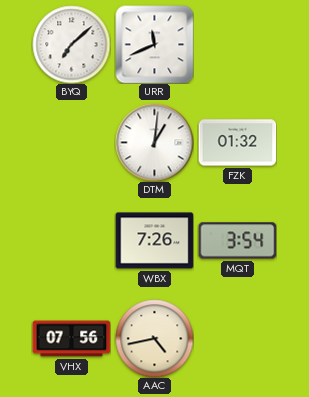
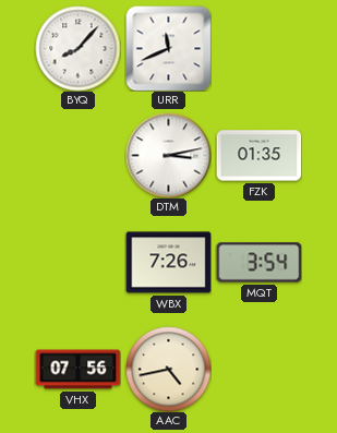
BYQ: 7:08 -> 8:07
DTM: 1:01 -> 3:13
FZK: 01:32 -> 01:35
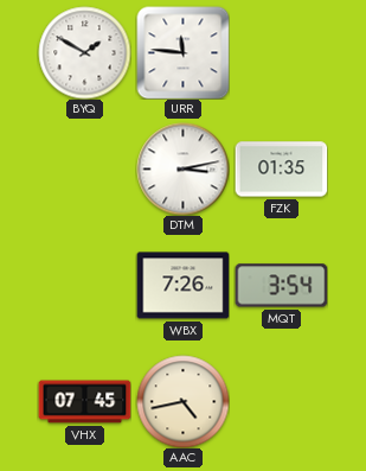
BYQ: 8:07 -> 1:50
URR: 11:41 -> 11:46
VHX: 07:56 -> 07:45
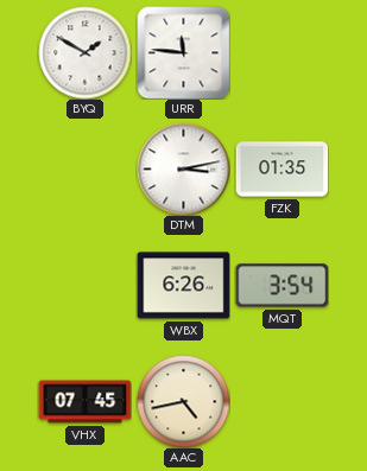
WBX: 7:26 -> 6:26
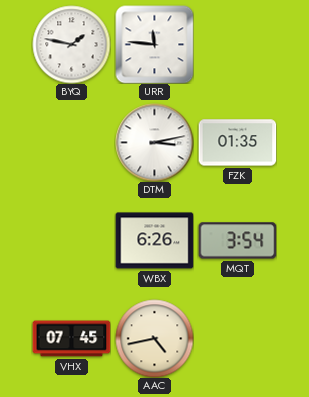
BYQ: 1:50 -> 1:47
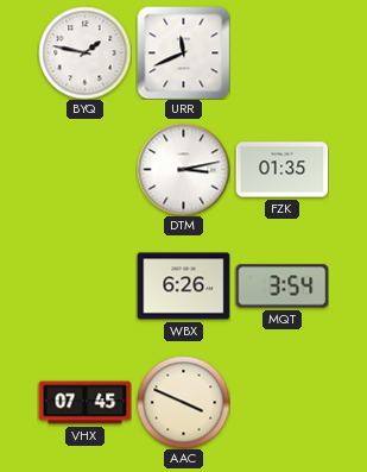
URR: 11:46 -> 11:41
AAC: 4:43 -> 3:49
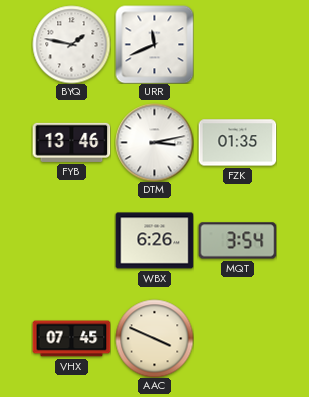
FYB: none -> 13:46
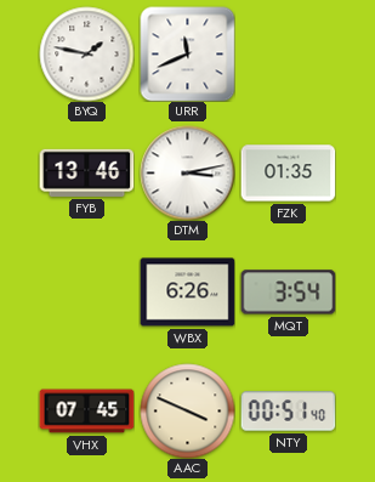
NTY: none -> 00:51
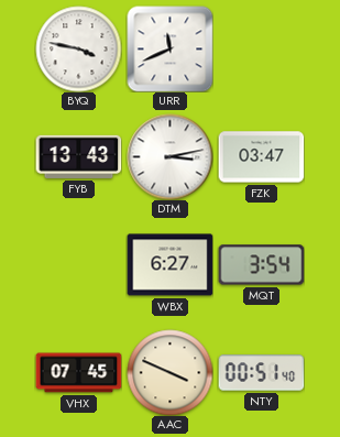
BYQ: 1:47 -> 3:47
FYB: 13:46 -> 13:43
FZK: 01:35 -> 03:47
WBX: 6:26 -> 6:27
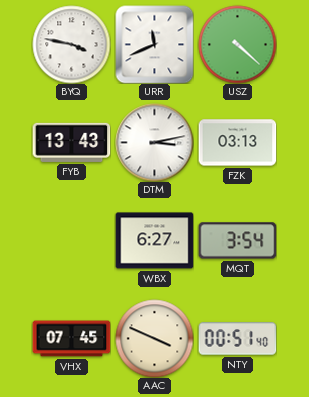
USZ: none -> 4:22
FZK: 03:47 -> 03:13
